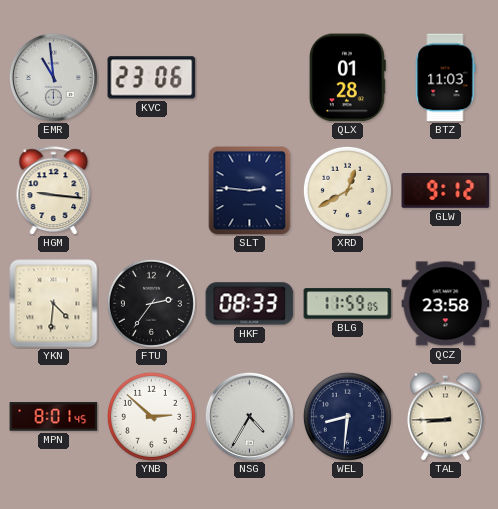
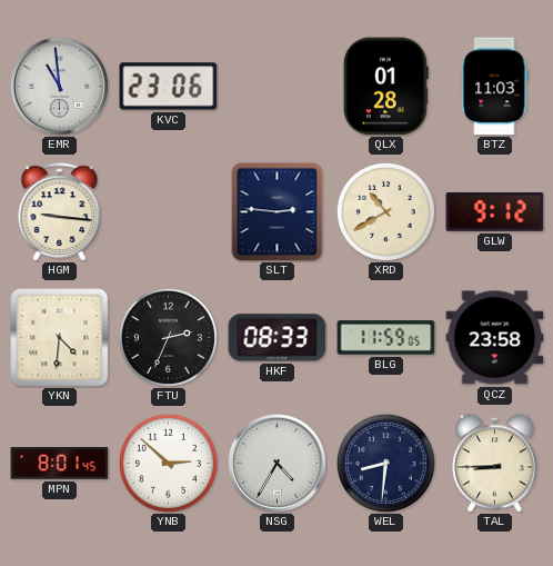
XRD: 12:40 -> 10:40
FTU: 2:36 -> 2:34
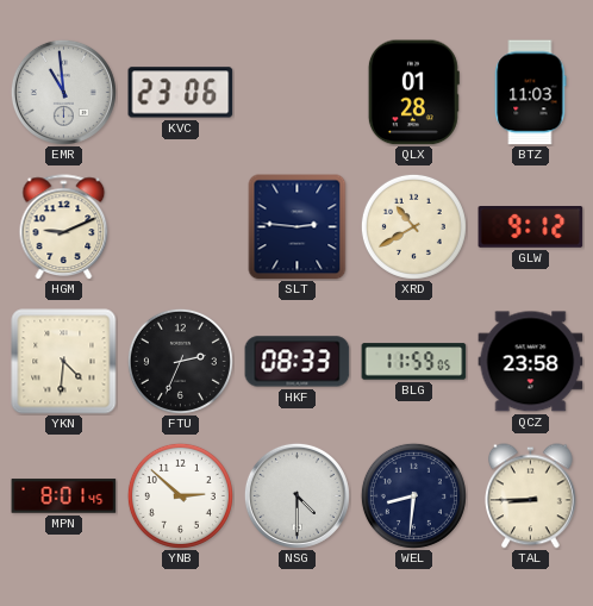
HGM: 9:16 -> 9:11
NSG: 4:35 -> 4:30
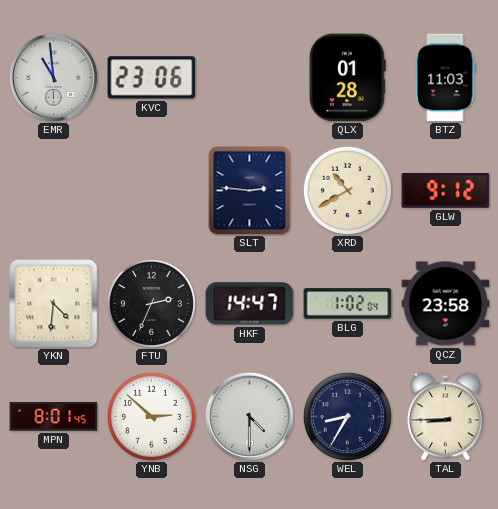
HGM: 9:11 -> none
HKF: 08:33 -> 14:47
BLG: 11:59 -> 1:02
WEL: 8:31 -> 8:35
